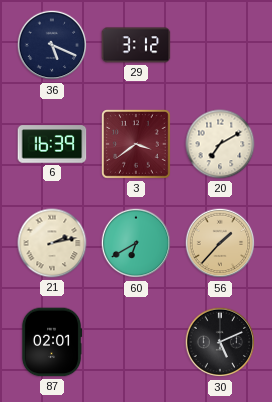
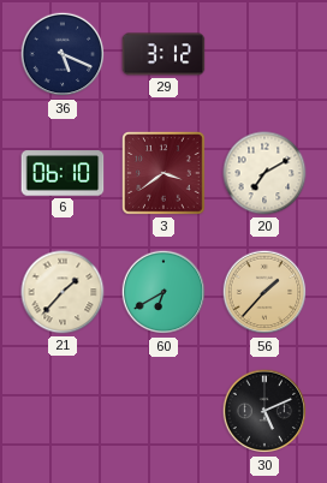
6: 16:39 -> 06:10
21: 2:13 -> 1:37
87: 02:01 -> none
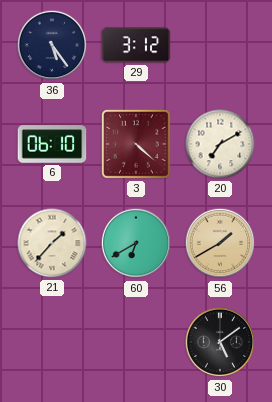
36: 5:19 -> 5:24
3: 3:39 -> 4:22
56: 1:37 -> 1:40
30: 5:11 -> 5:09
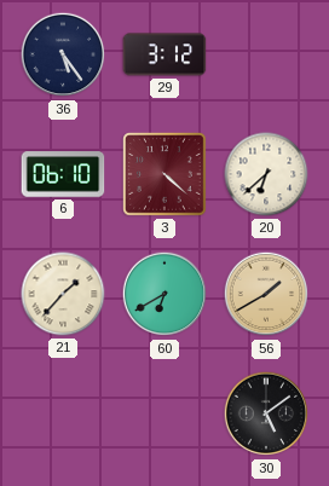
20: 7:10 -> 6:38
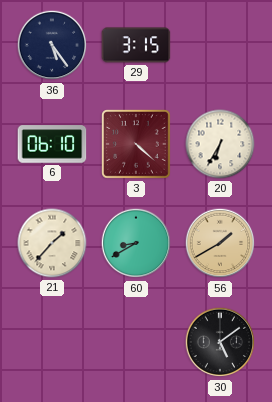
29: 3:12 -> 3:15
20: 6:38 -> 6:35
60: 6:40 -> 8:40
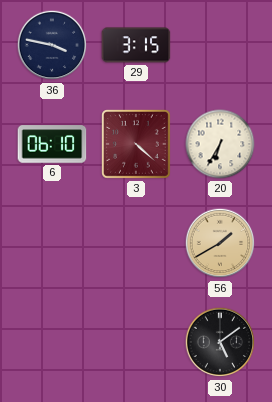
36: 5:24 -> 3:47
21: 1:37 -> none
60: 8:40 -> none
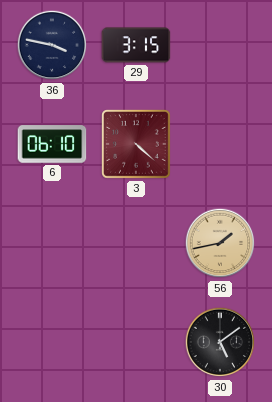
20: 6:35 -> none
56: 1:40 -> 1:43
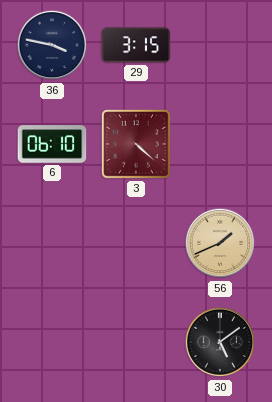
56: 1:43 -> 1:41
